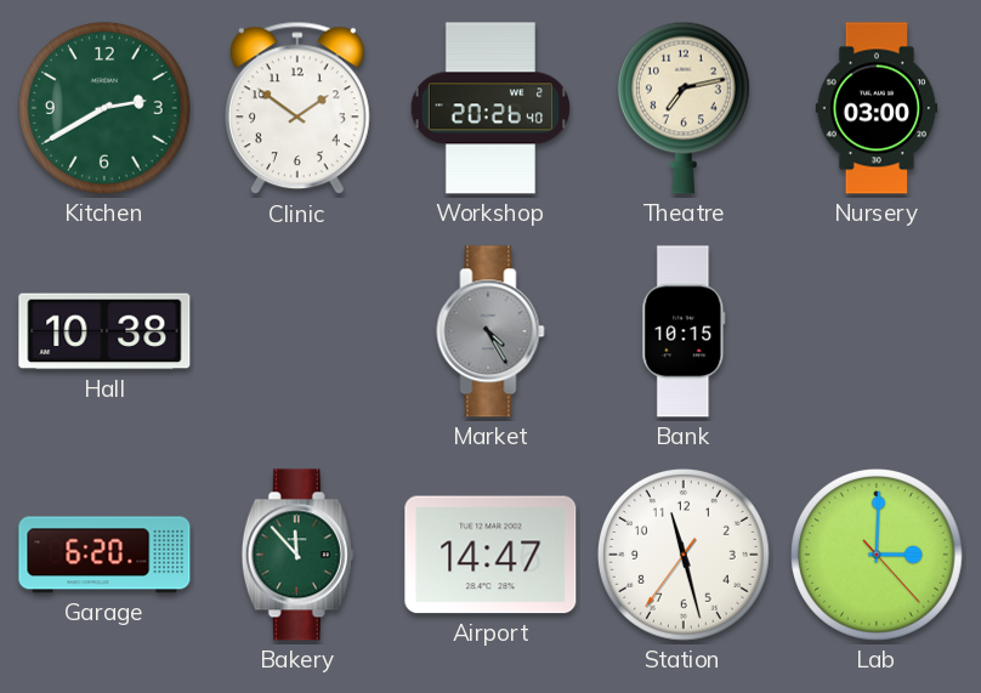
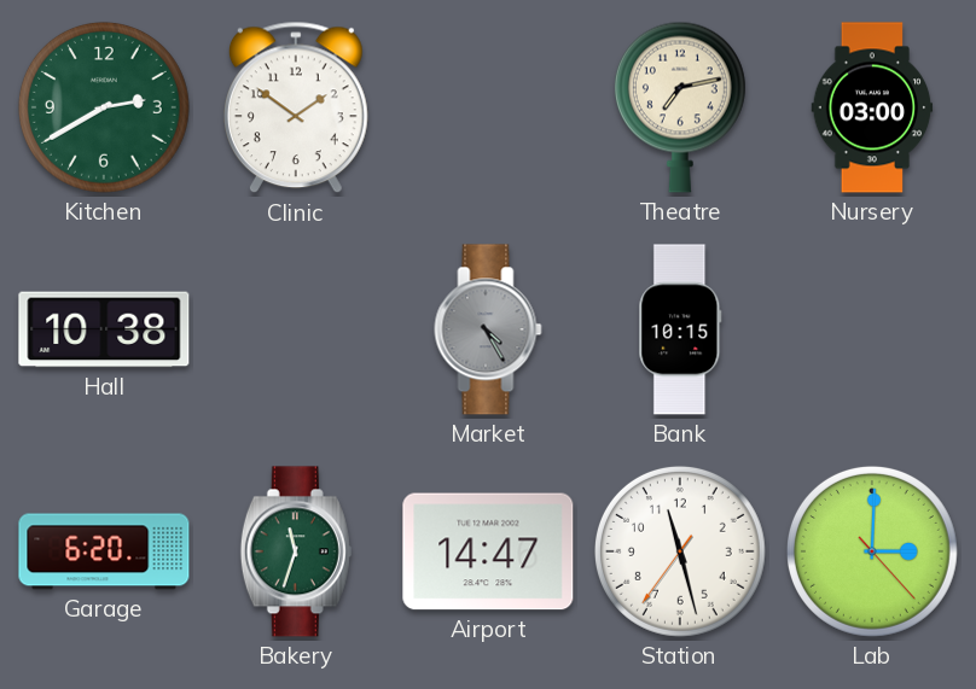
Workshop: 20:26 -> none
Bakery: 11:53 -> 11:33
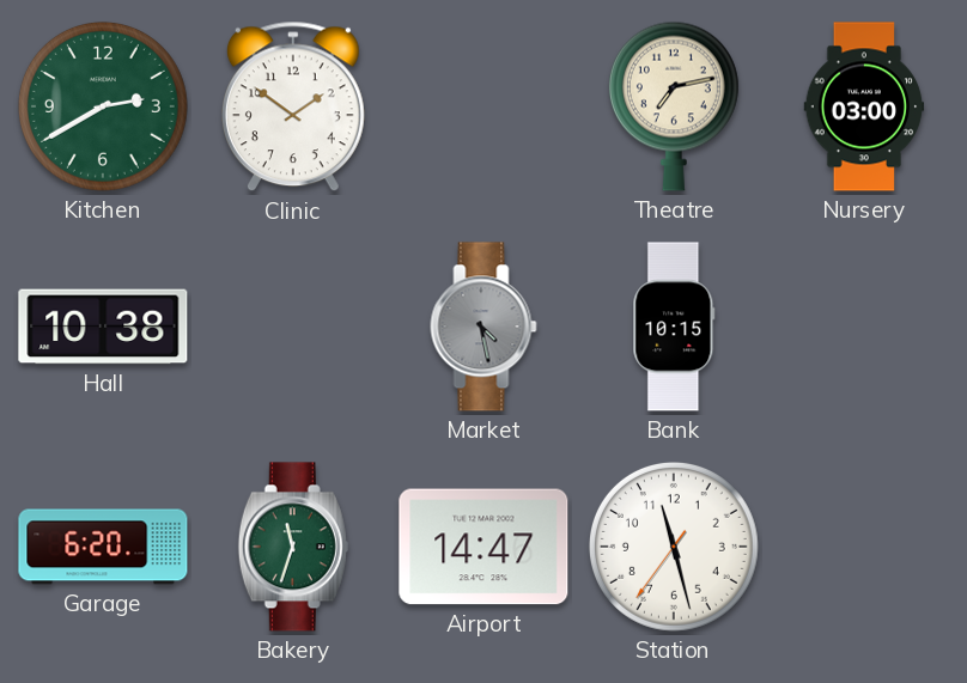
Market: 4:25 -> 4:28
Lab: 3:00 -> none
